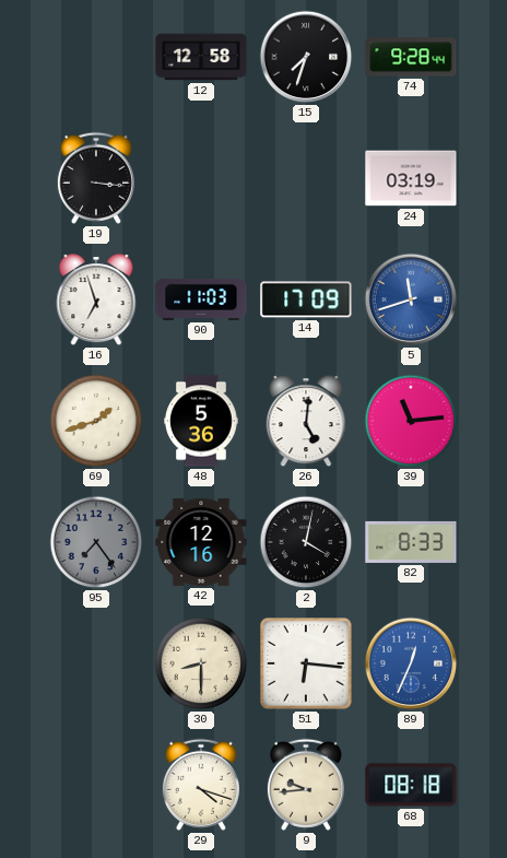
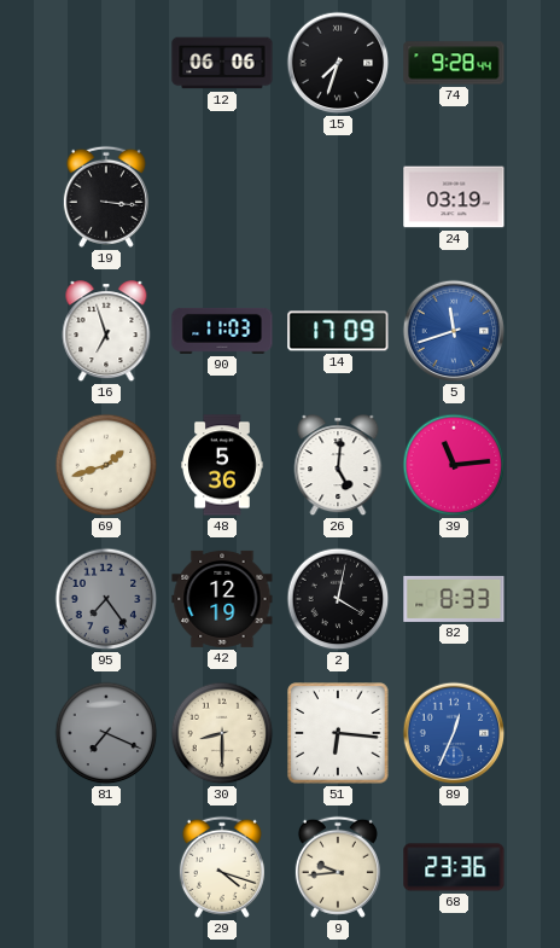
12: 12:58 -> 06:06
42: 12:16 -> 12:19
81: none -> 7:19
68: 08:18 -> 23:36
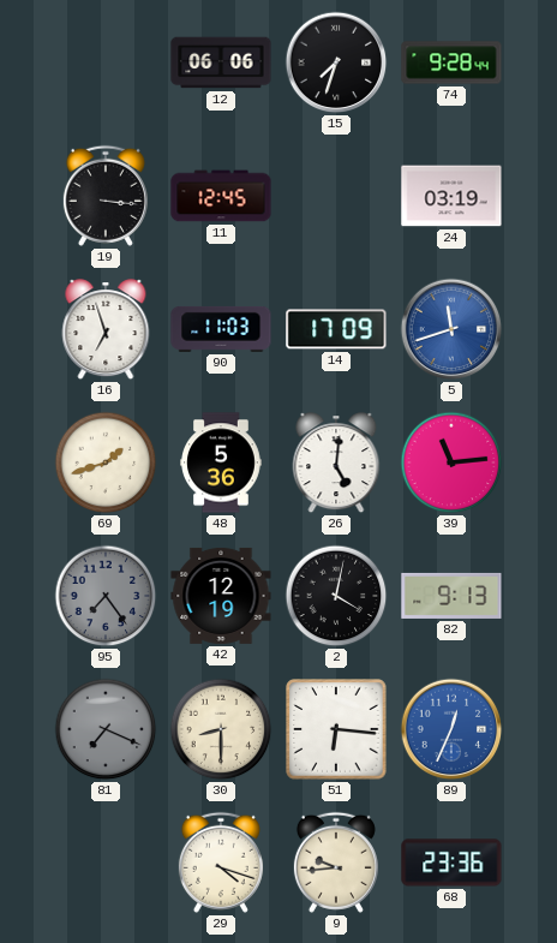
11: none -> 12:45
82: 8:33 -> 9:13
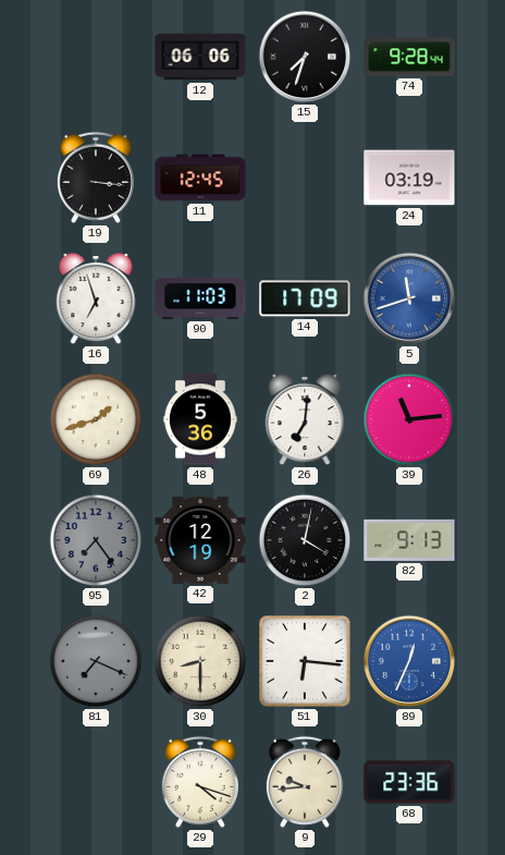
26: 5:01 -> 7:01
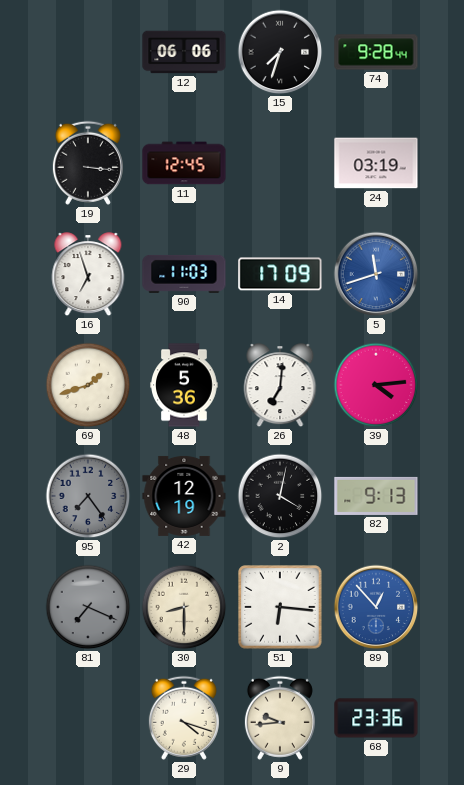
39: 11:14 -> 4:14
89: 12:34 -> 12:53
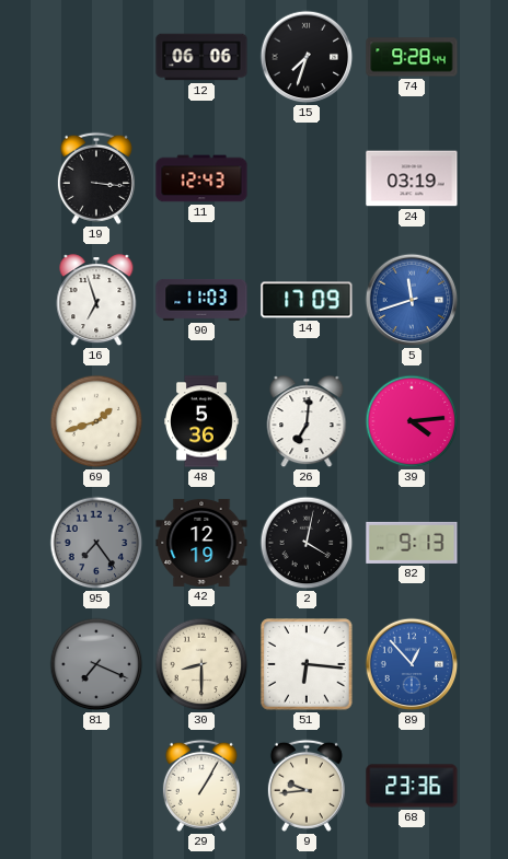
11: 12:45 -> 12:43
29: 4:18 -> 1:05
